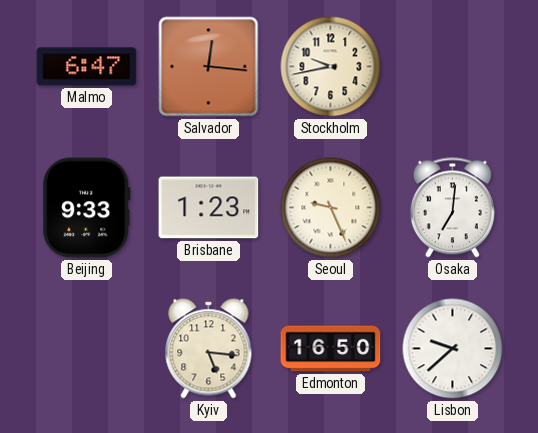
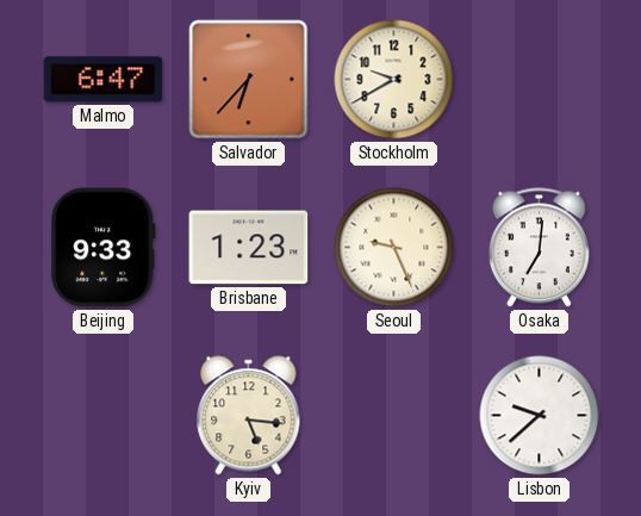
Salvador: 12:16 -> 6:37
Stockholm: 9:43 -> 9:40
Edmonton: 16:50 -> none
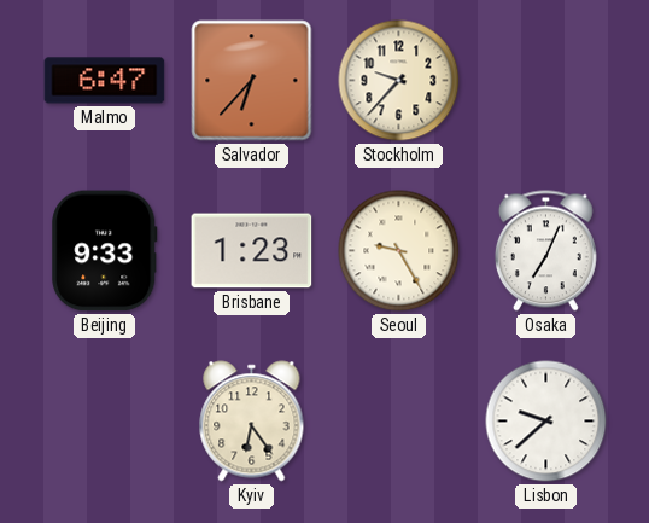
Stockholm: 9:40 -> 9:37
Seoul: 9:26 -> 9:25
Osaka: 7:01 -> 7:04
Kyiv: 5:16 -> 6:24
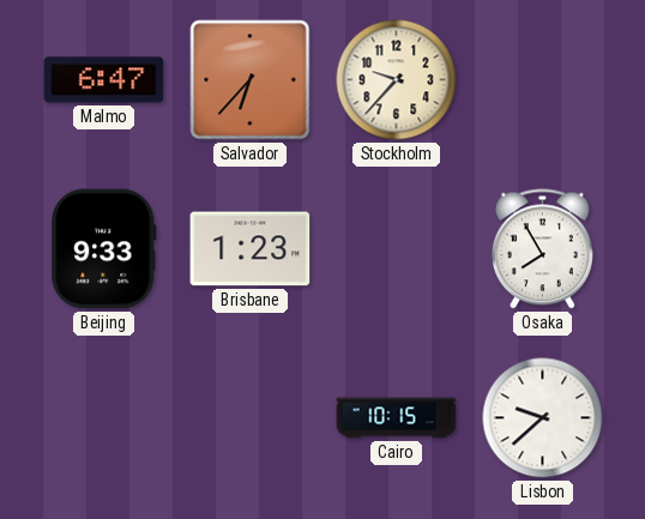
Seoul: 9:25 -> none
Osaka: 7:04 -> 7:55
Kyiv: 6:24 -> none
Cairo: none -> 10:15
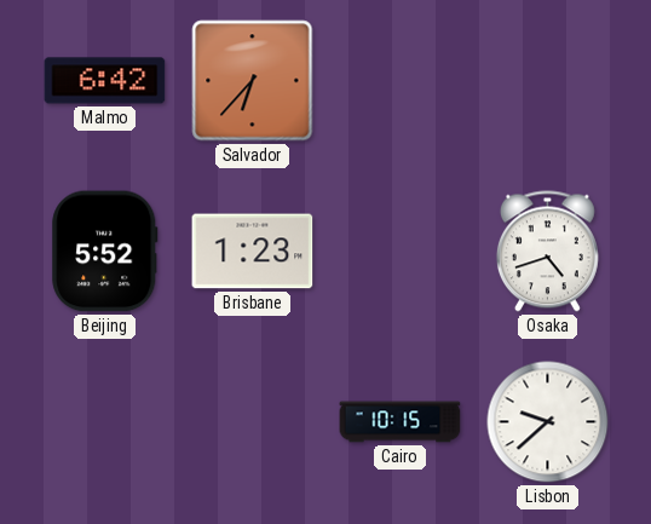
Malmo: 6:47 -> 6:42
Stockholm: 9:37 -> none
Beijing: 9:33 -> 5:52
Osaka: 7:55 -> 4:42
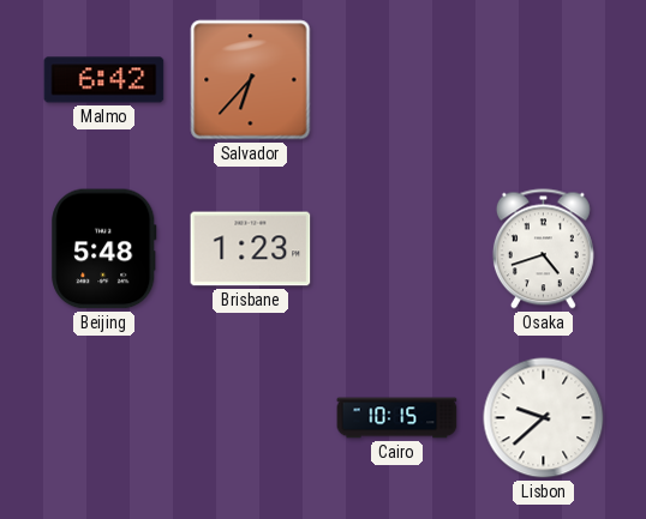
Beijing: 5:52 -> 5:48
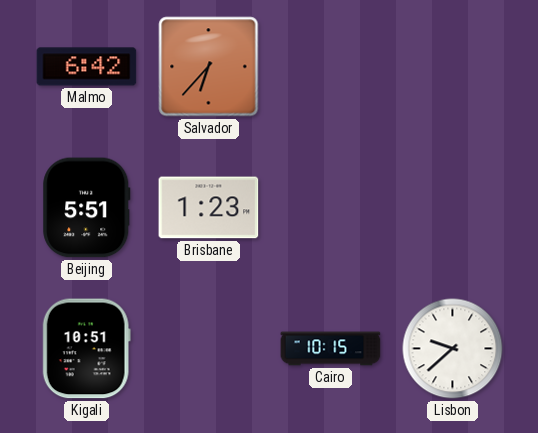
Beijing: 5:48 -> 5:51
Osaka: 4:42 -> none
Kigali: none -> 10:51
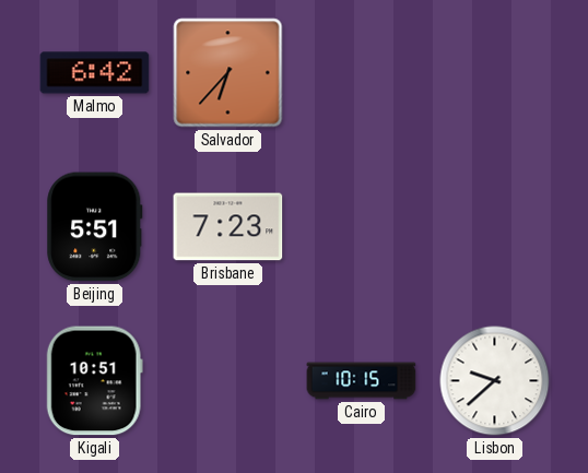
Brisbane: 1:23 -> 7:23
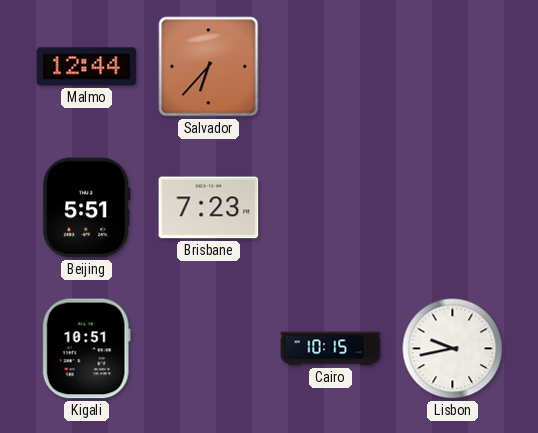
Malmo: 6:42 -> 12:44
Lisbon: 9:38 -> 9:43
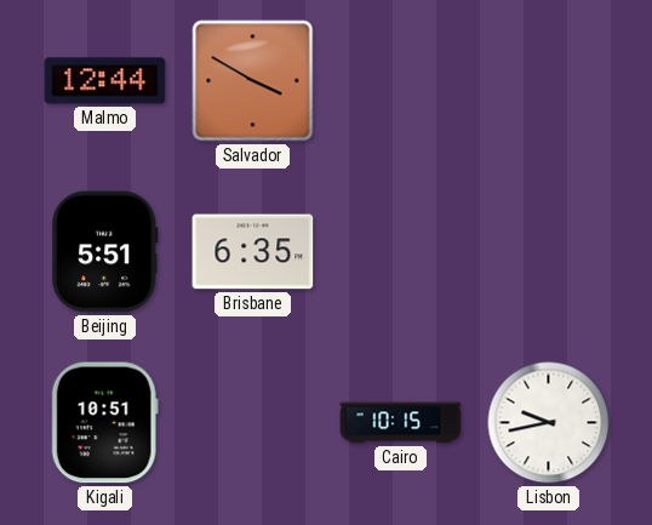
Salvador: 6:37 -> 3:50
Brisbane: 7:23 -> 6:35
